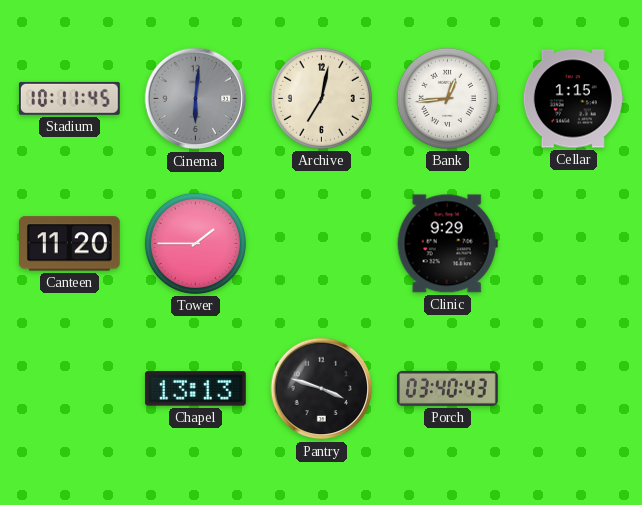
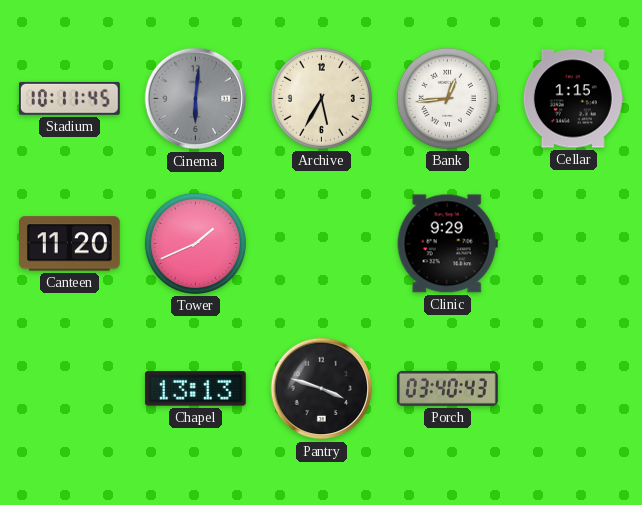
Archive: 7:02 -> 5:35
Tower: 1:45 -> 1:41
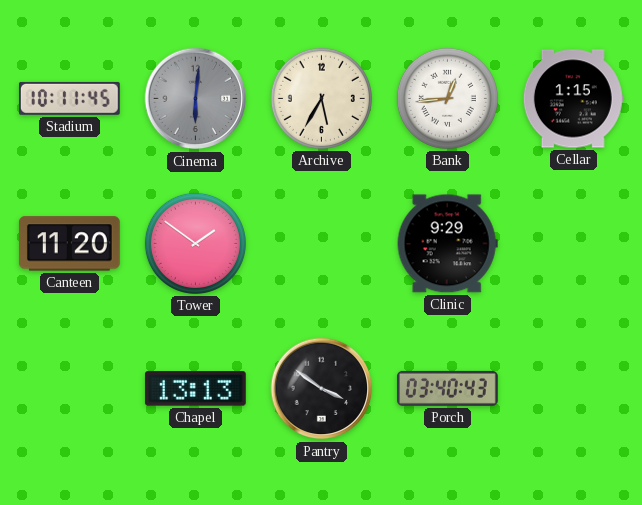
Tower: 1:41 -> 1:51
Pantry: 3:48 -> 3:51
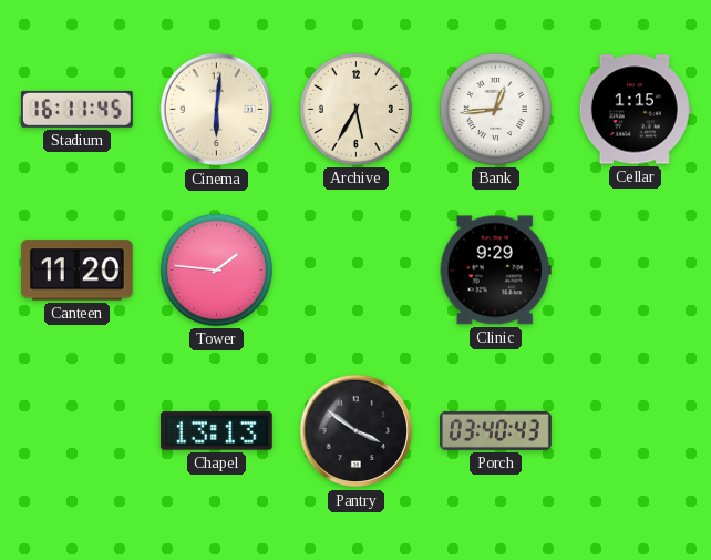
Stadium: 10:11 -> 16:11
Cinema dial: grey -> cream
Tower: 1:51 -> 1:46
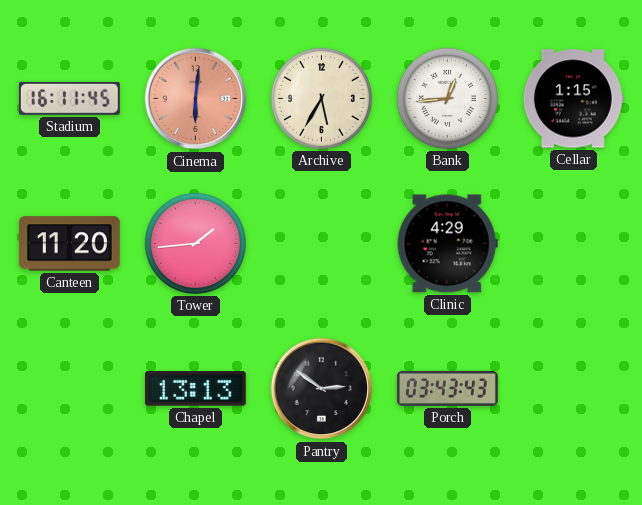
Cinema dial: cream -> salmon
Tower: 1:46 -> 1:44
Clinic: 9:29 -> 4:29
Pantry: 3:51 -> 2:51
Porch: 03:40 -> 03:43
